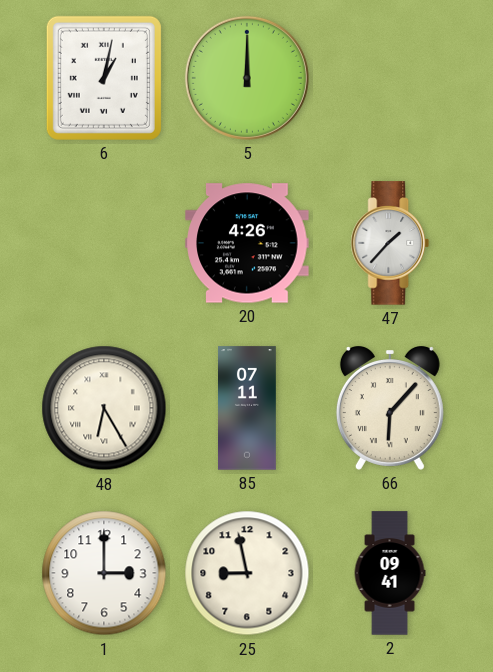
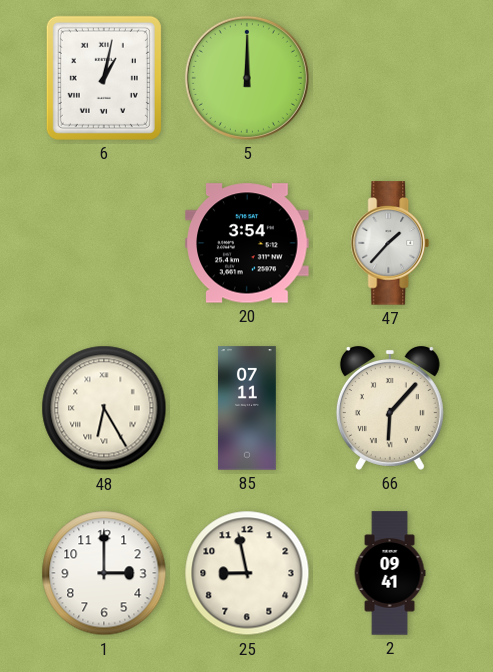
20: 4:26 -> 3:54
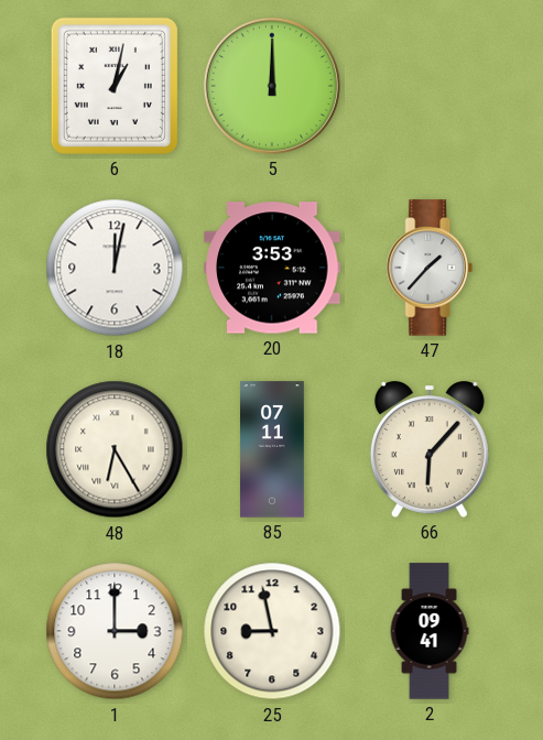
18: none -> 12:02
20: 3:54 -> 3:53
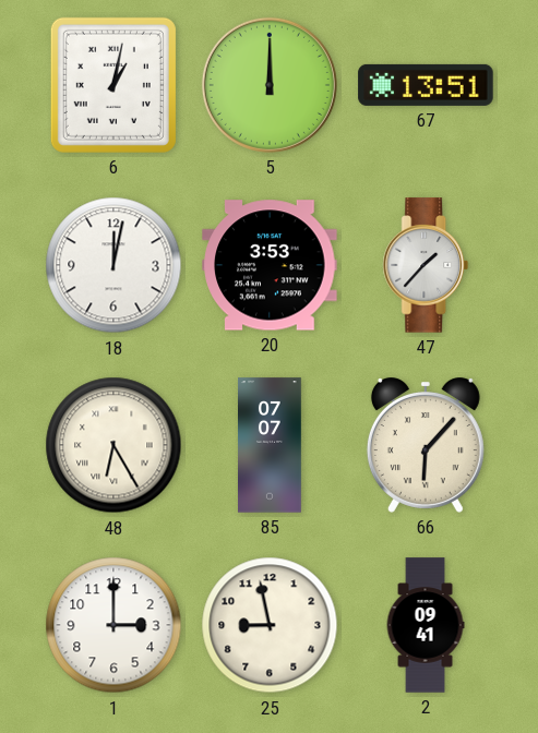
67: none -> 13:51
85: 07:11 -> 07:07
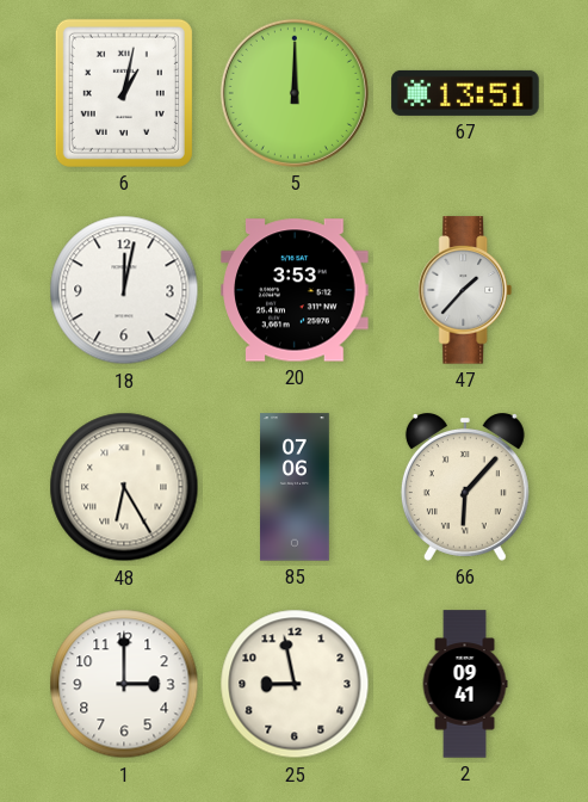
85: 07:07 -> 07:06
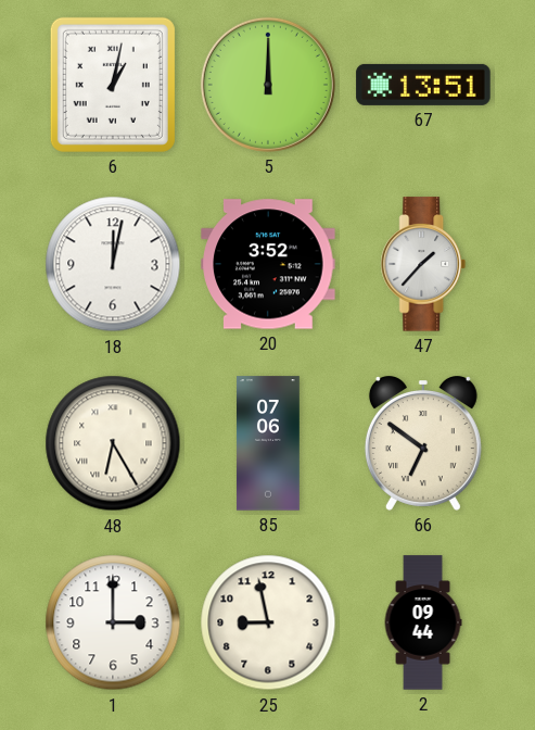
20: 3:53 -> 3:52
66: 6:07 -> 6:51
2: 09:41 -> 09:44
